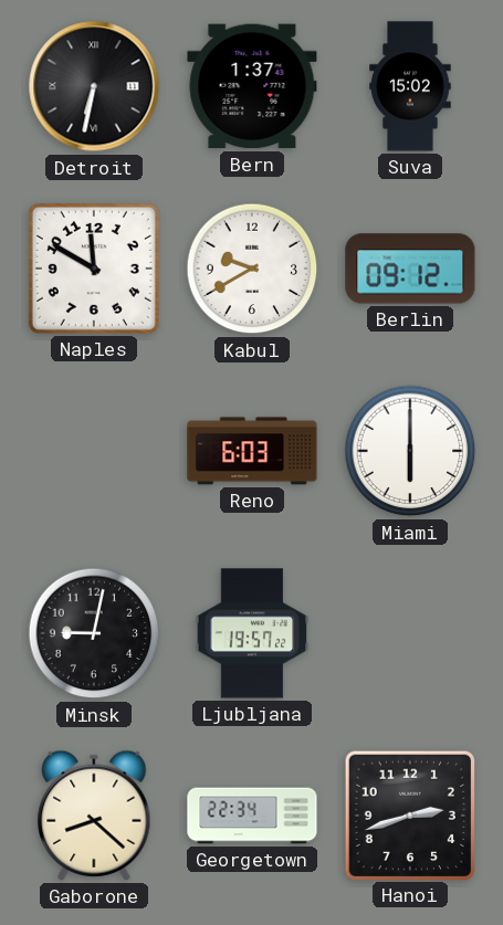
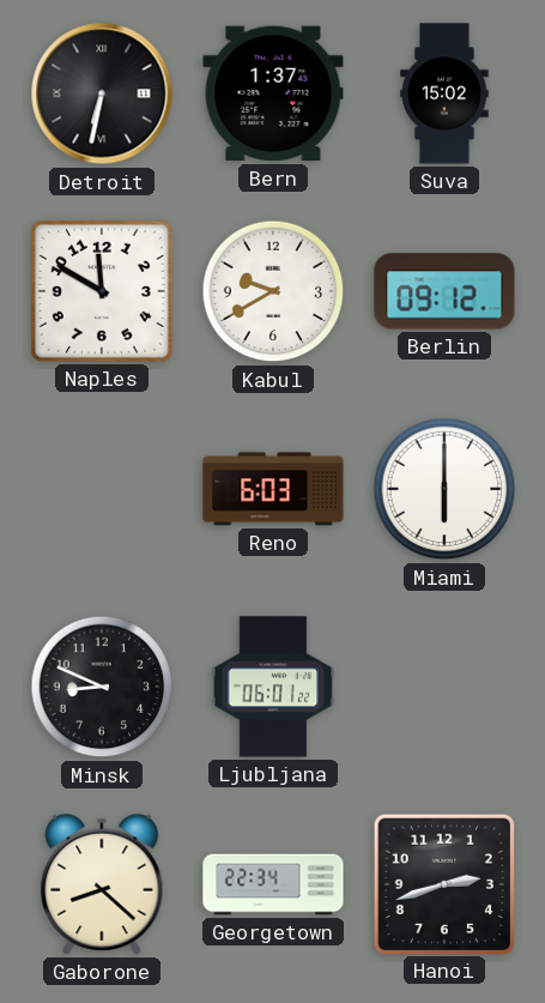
Minsk: 9:02 -> 8:49
Ljubljana: 19:57 -> 06:01
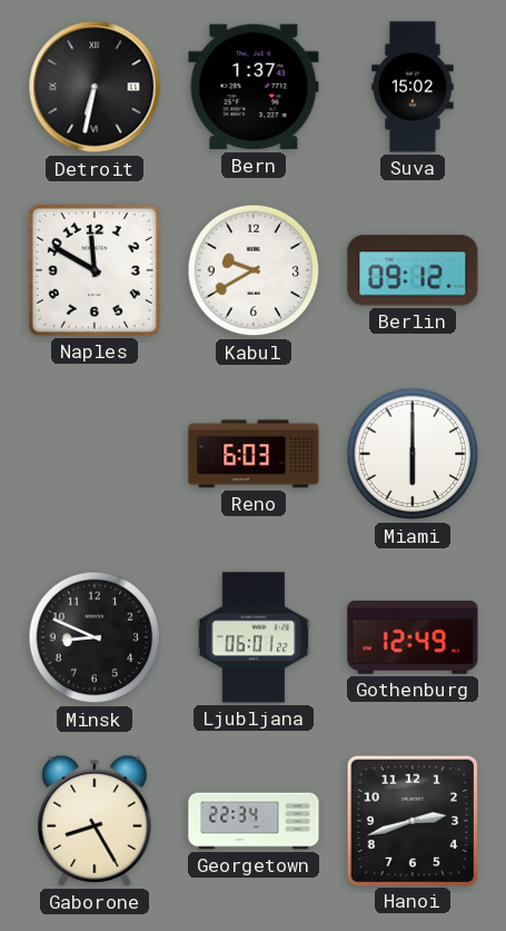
Gothenburg: none -> 12:49
Gaborone: 8:22 -> 8:25
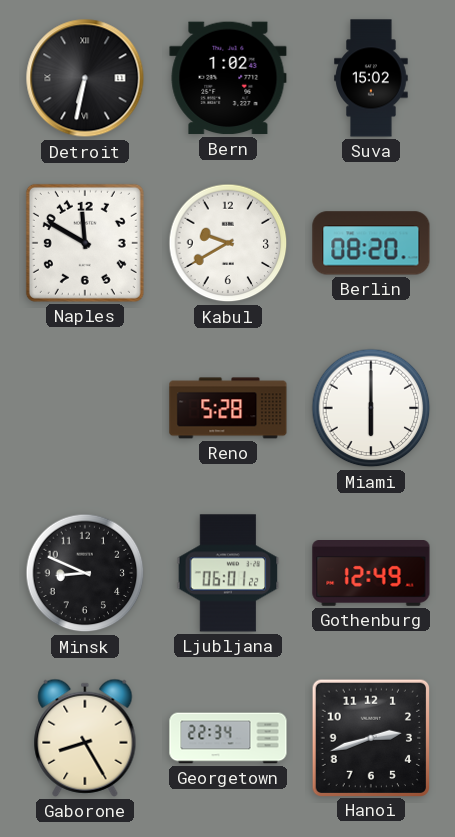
Bern: 1:37 -> 1:02
Berlin: 09:12 -> 08:20
Reno: 6:03 -> 5:28
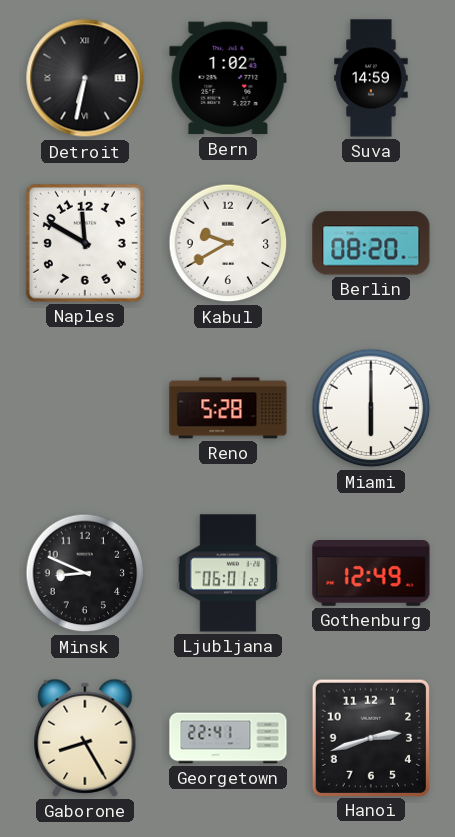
Suva: 15:02 -> 14:59
Georgetown: 22:34 -> 22:41
